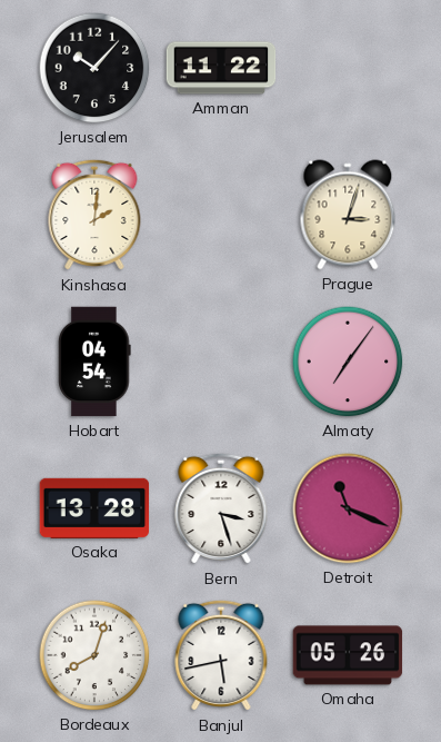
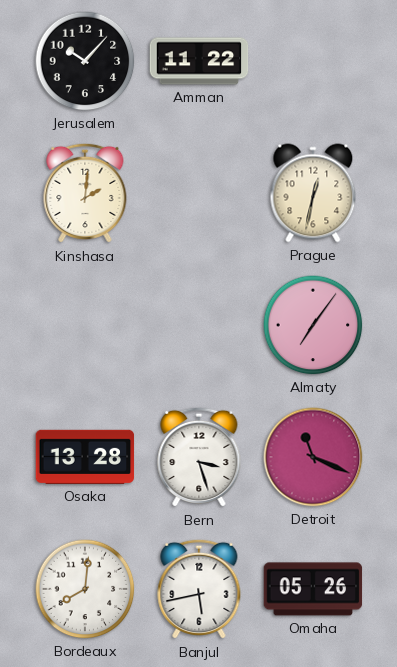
Prague: 3:03 -> 12:32
Hobart: 04:54 -> none
Bordeaux: 8:03 -> 8:01
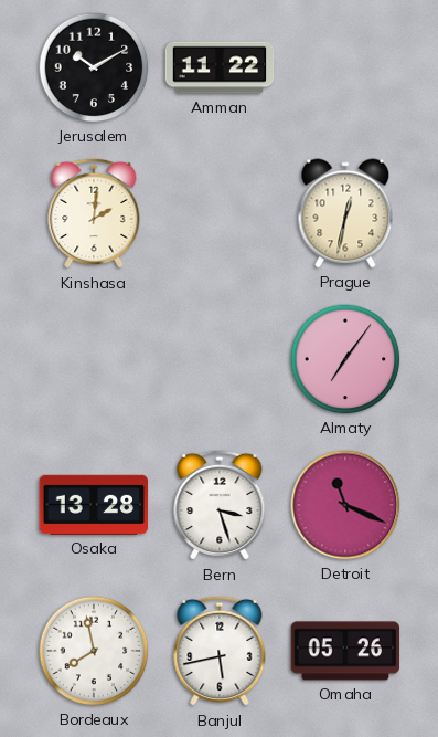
Jerusalem: 10:07 -> 10:10
Bordeaux: 8:01 -> 7:58
